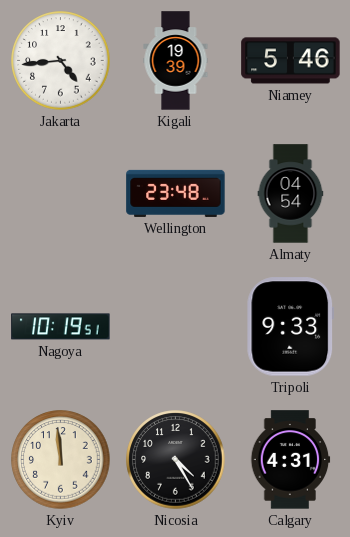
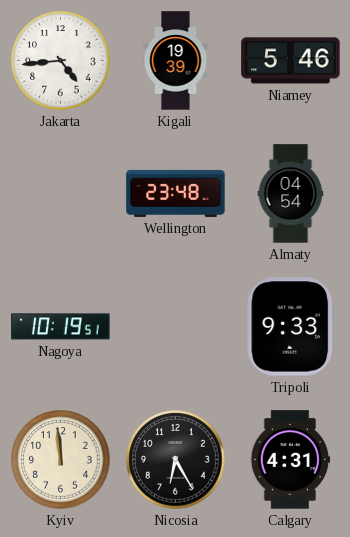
Nicosia: 4:25 -> 6:25
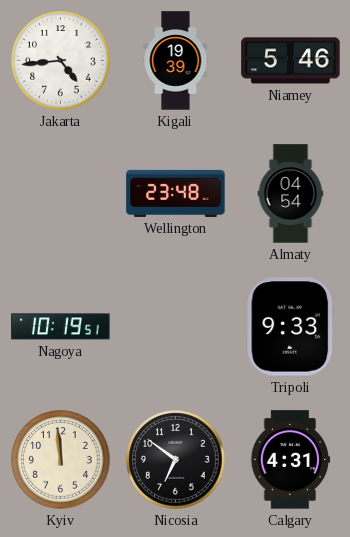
Nicosia: 6:25 -> 6:51
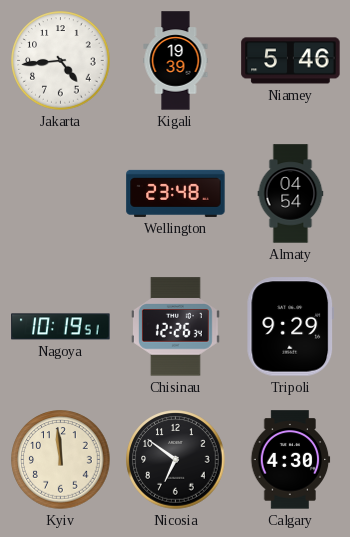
Chisinau: none -> 12:26
Tripoli: 9:33 -> 9:29
Calgary: 4:31 -> 4:30
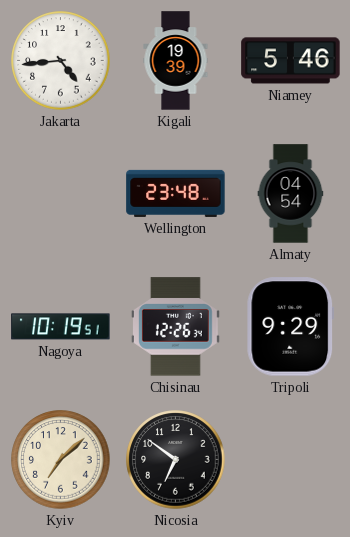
Kyiv: 11:59 -> 7:08
Calgary: 4:30 -> none
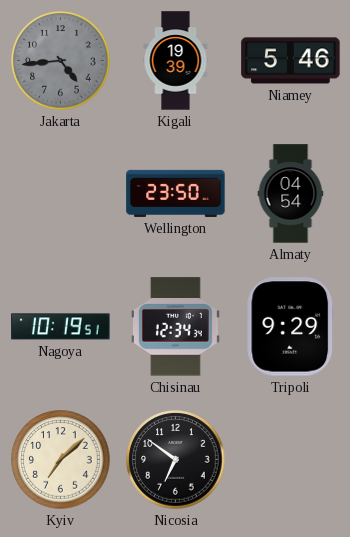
Jakarta dial: white -> grey
Wellington: 23:48 -> 23:50
Chisinau: 12:26 -> 12:34
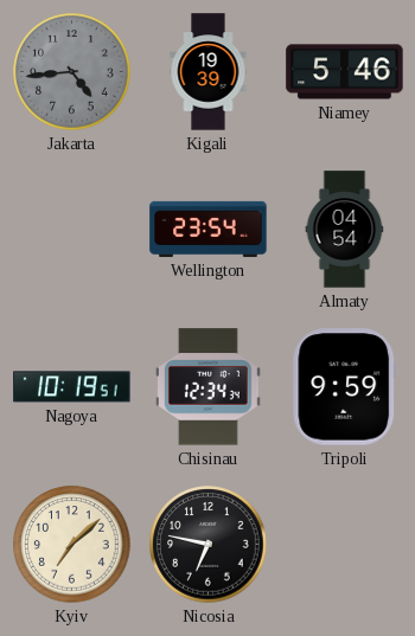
Wellington: 23:50 -> 23:54
Tripoli: 9:29 -> 9:59
Nicosia: 6:51 -> 6:47
